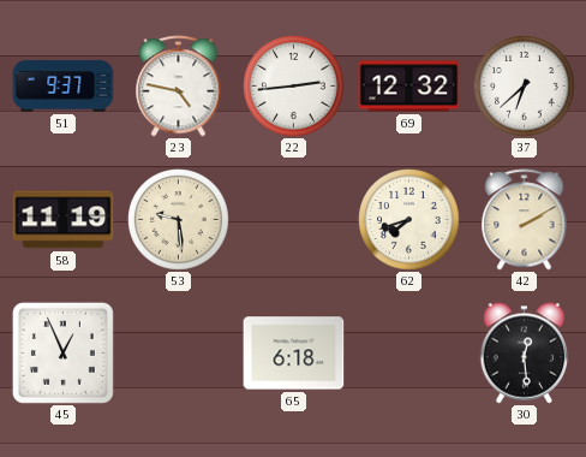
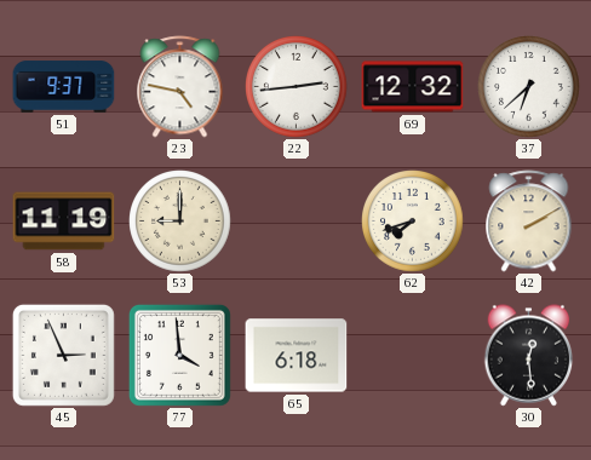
53: 9:29 -> 9:00
45: 12:56 -> 2:56
77: none -> 3:59
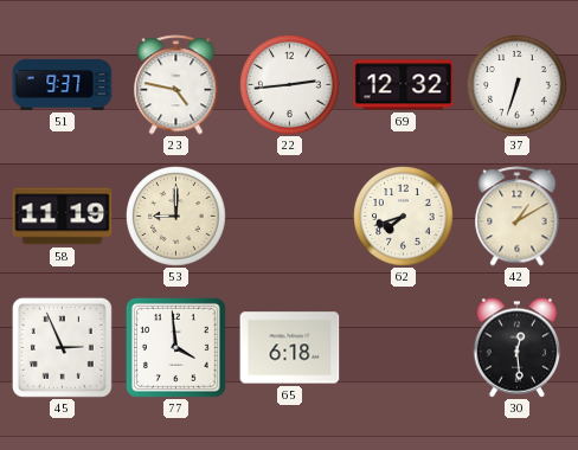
37: 6:38 -> 6:33
42: 2:10 -> 1:10
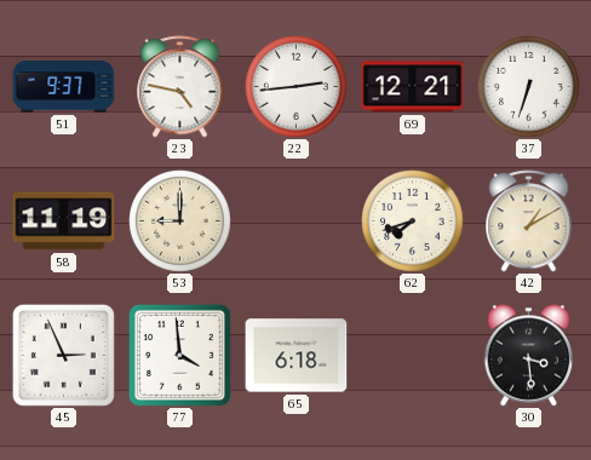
69: 12:32 -> 12:21
30: 12:29 -> 3:29
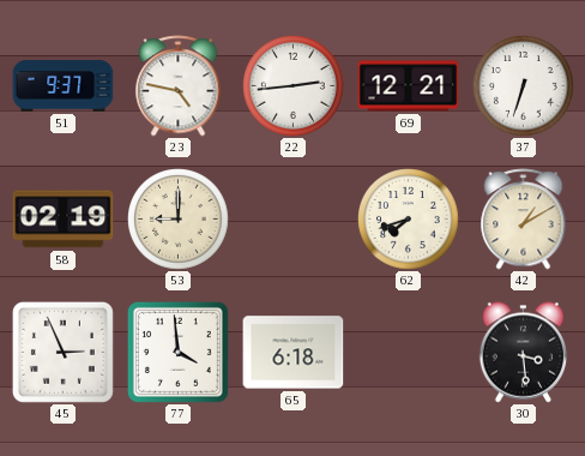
58: 11:19 -> 02:19
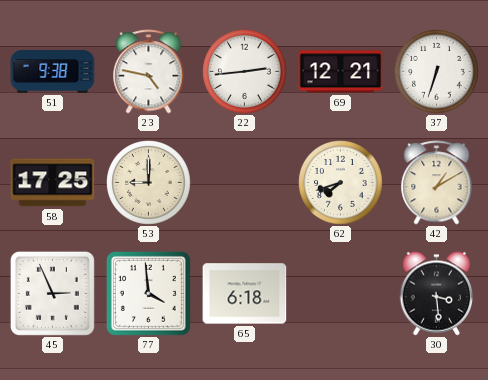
51: 9:37 -> 9:38
58: 02:19 -> 17:25
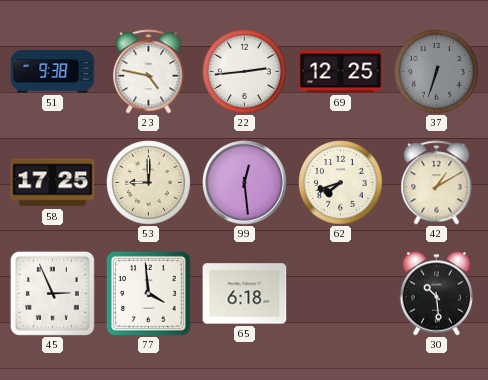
69: 12:21 -> 12:25
37 dial: white -> grey
99: none -> 12:29
30: 3:29 -> 10:29
